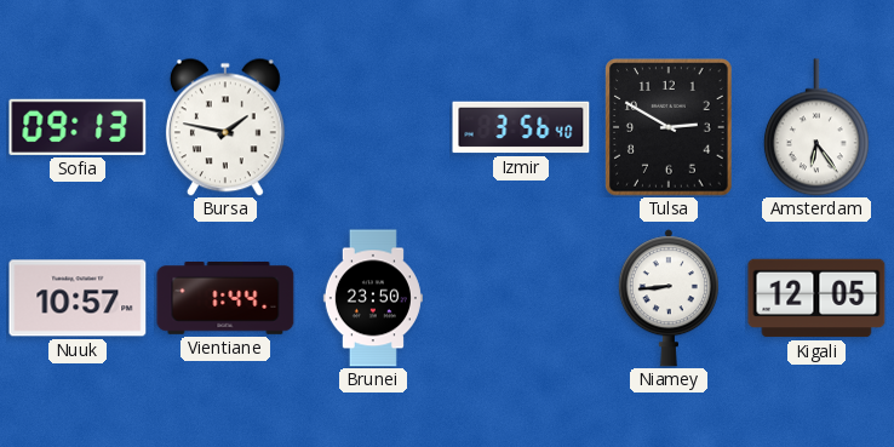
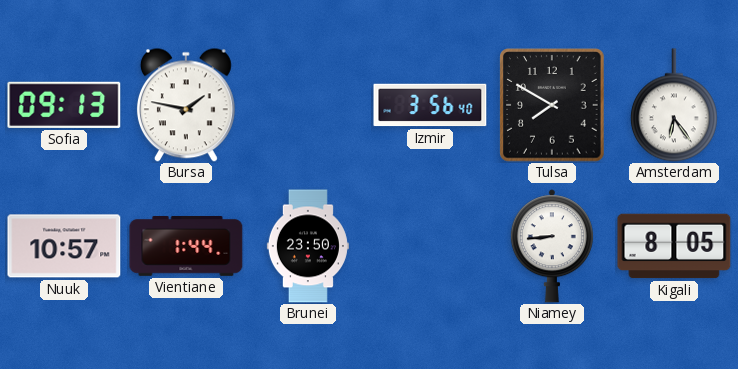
Tulsa: 2:50 -> 7:50
Kigali: 12:05 -> 8:05
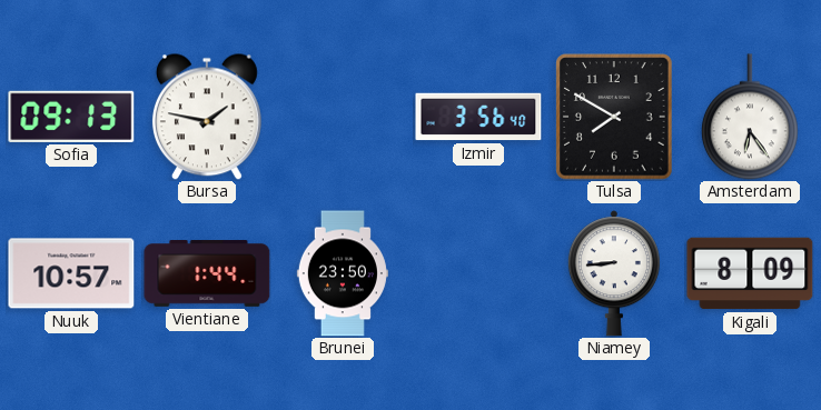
Kigali: 8:05 -> 8:09
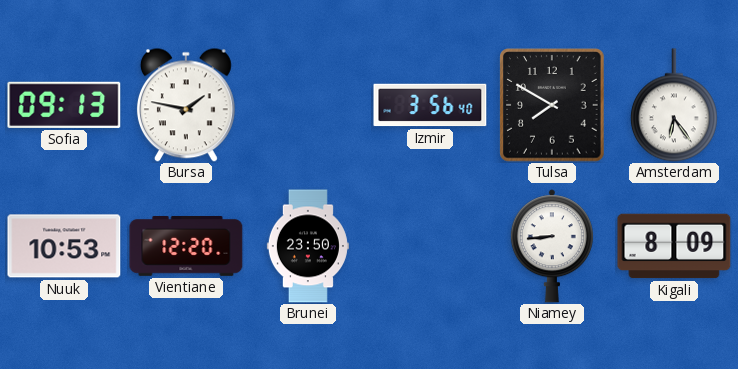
Nuuk: 10:57 -> 10:53
Vientiane: 1:44 -> 12:20
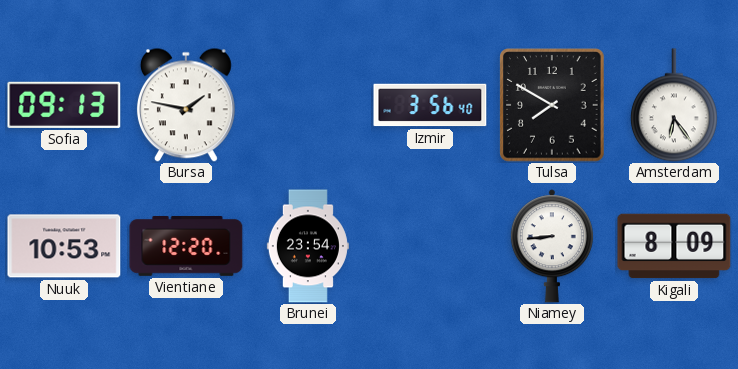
Brunei: 23:50 -> 23:54
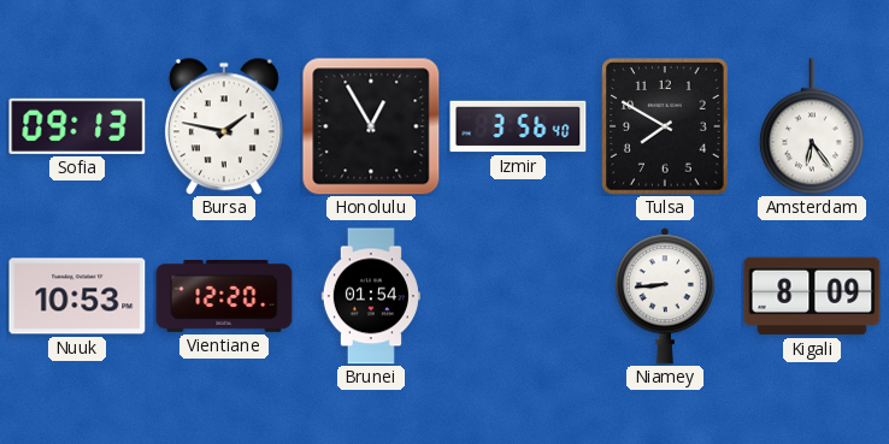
Honolulu: none -> 12:55
Brunei: 23:54 -> 01:54
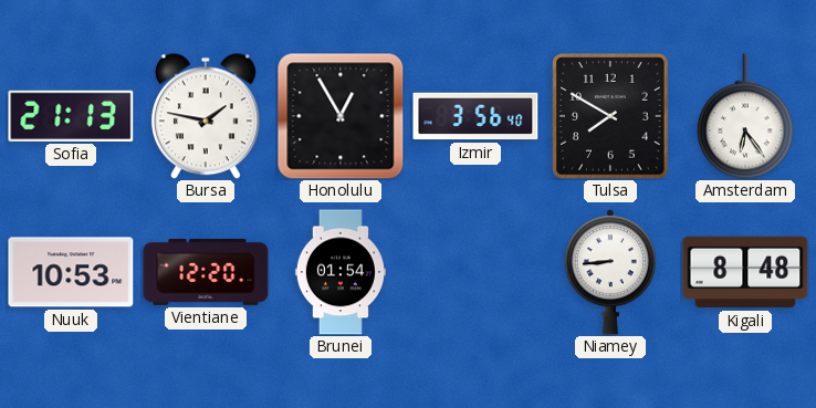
Sofia: 09:13 -> 21:13
Kigali: 8:09 -> 8:48
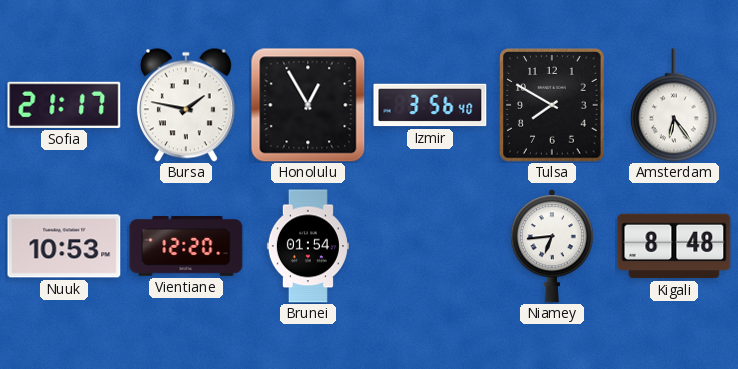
Sofia: 21:13 -> 21:17
Niamey: 8:44 -> 6:44
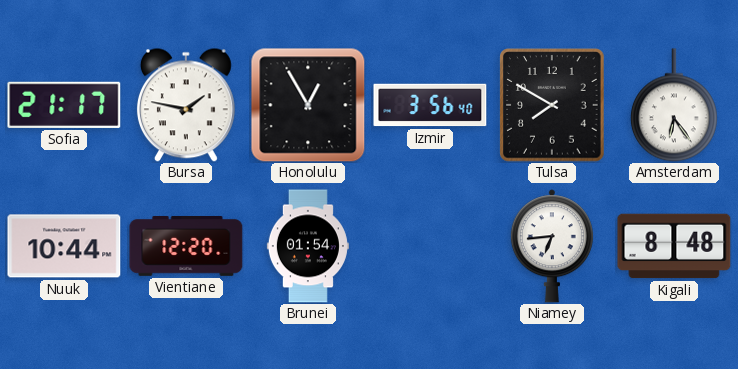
Nuuk: 10:53 -> 10:44
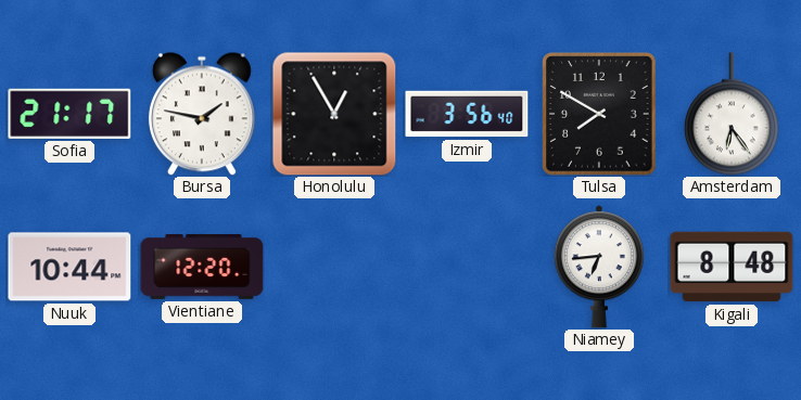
Brunei: 01:54 -> none
